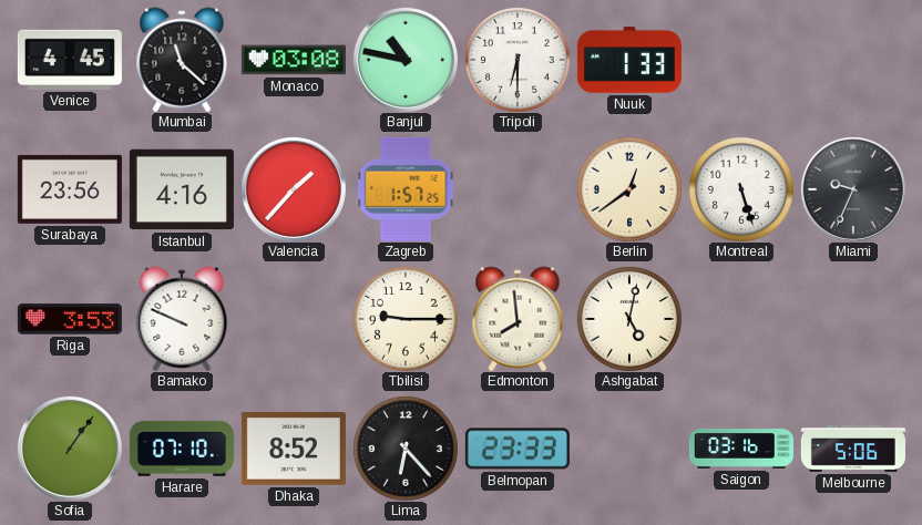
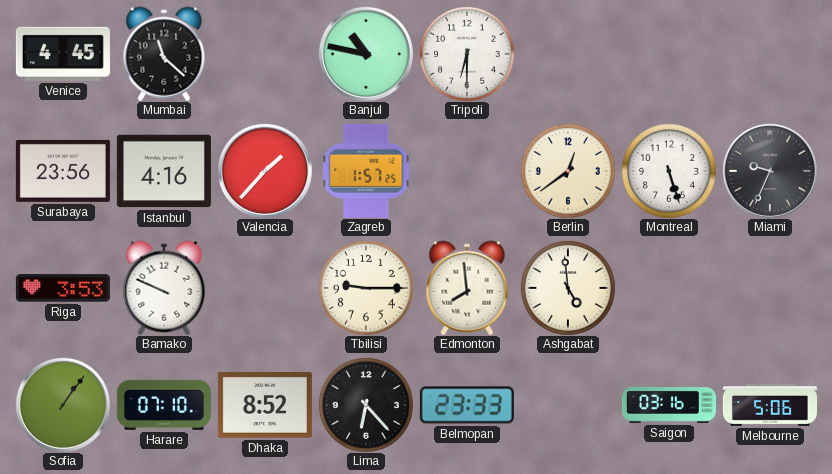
Monaco: 03:08 -> none
Nuuk: 1:33 -> none
Ashgabat: 5:02 -> 4:59
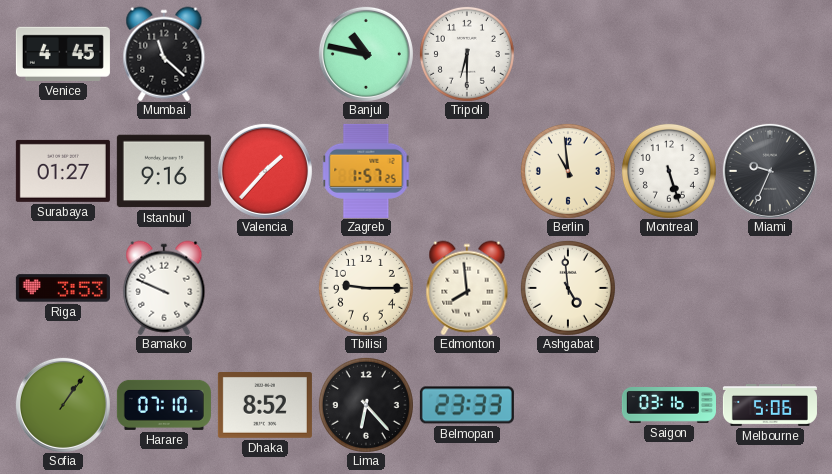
Surabaya: 23:56 -> 01:27
Istanbul: 4:16 -> 9:16
Berlin: 12:39 -> 10:59
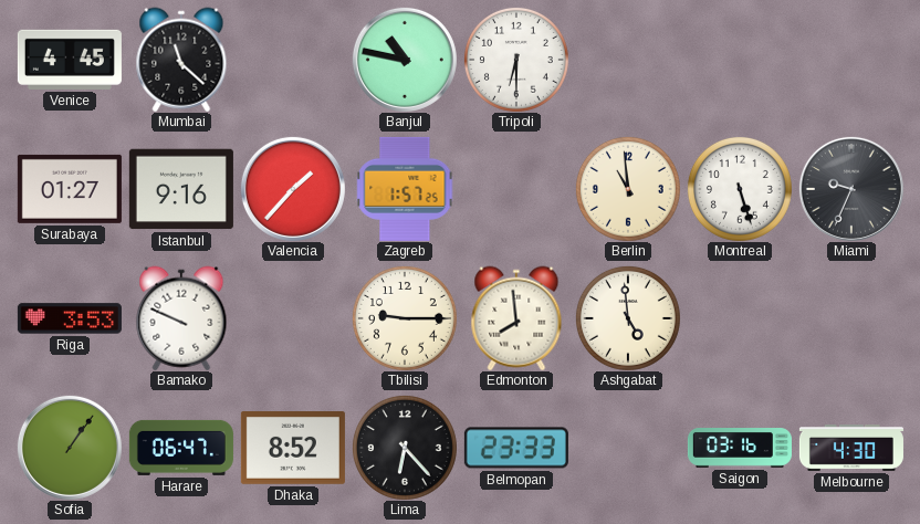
Harare: 07:10 -> 06:47
Melbourne: 5:06 -> 4:30
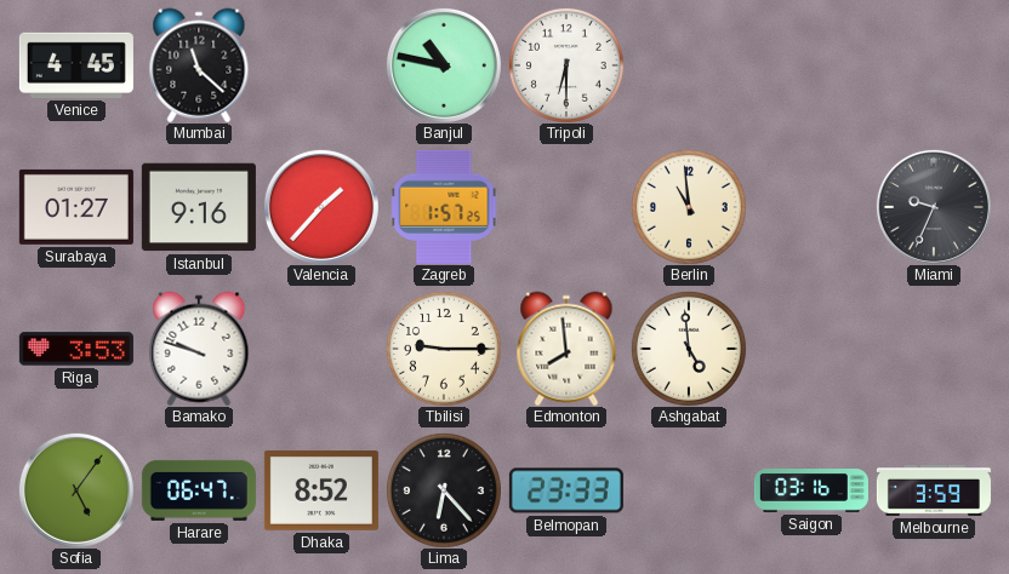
Montreal: 5:27 -> none
Bamako: 9:49 -> 9:48
Sofia: 1:06 -> 5:06
Melbourne: 4:30 -> 3:59
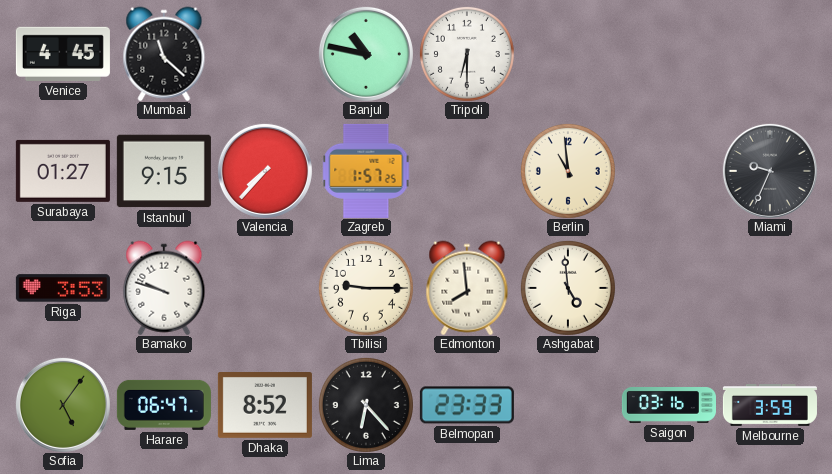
Istanbul: 9:16 -> 9:15
Valencia: 1:37 -> 7:37
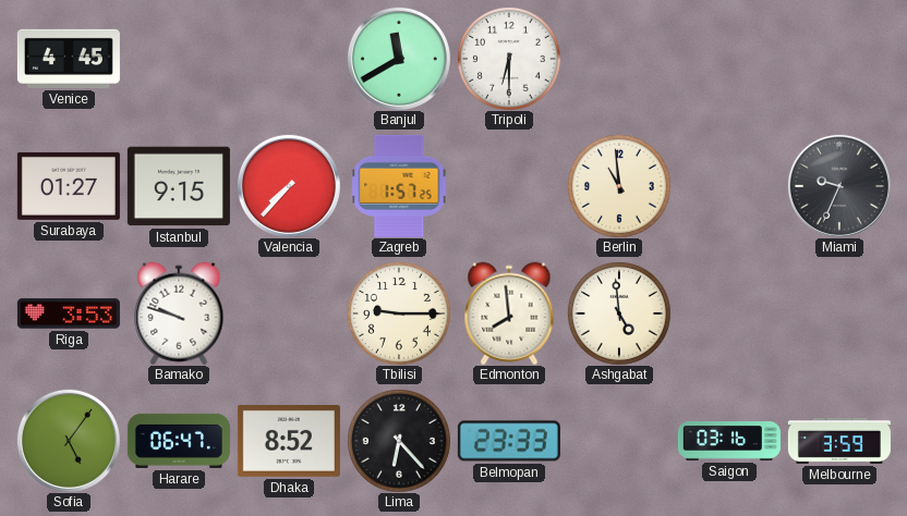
Mumbai: 11:22 -> none
Banjul: 10:47 -> 11:40
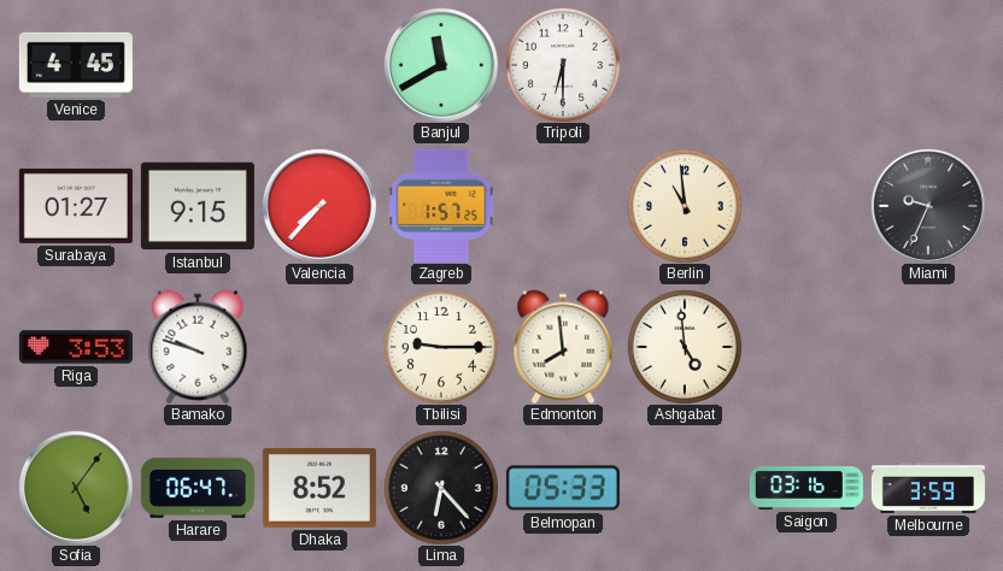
Belmopan: 23:33 -> 05:33
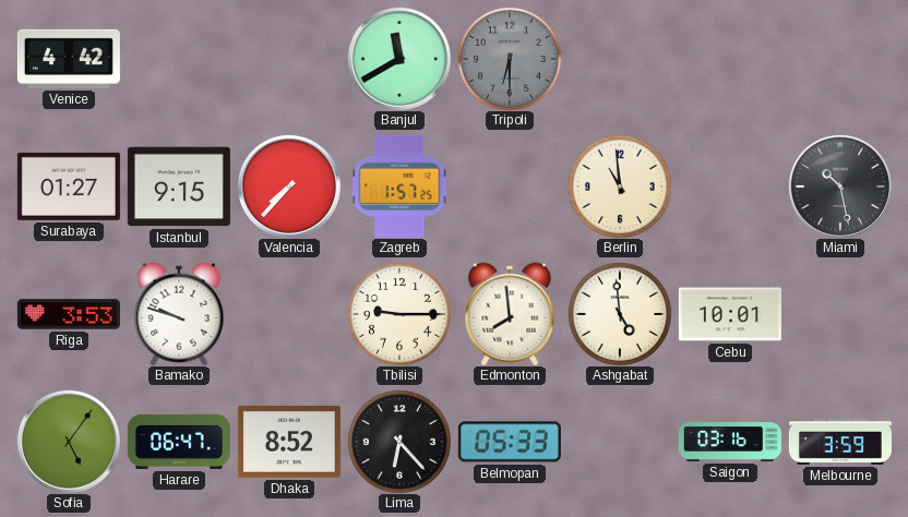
Venice: 4:45 -> 4:42
Tripoli dial: white -> grey
Miami: 9:34 -> 10:28
Cebu: none -> 10:01
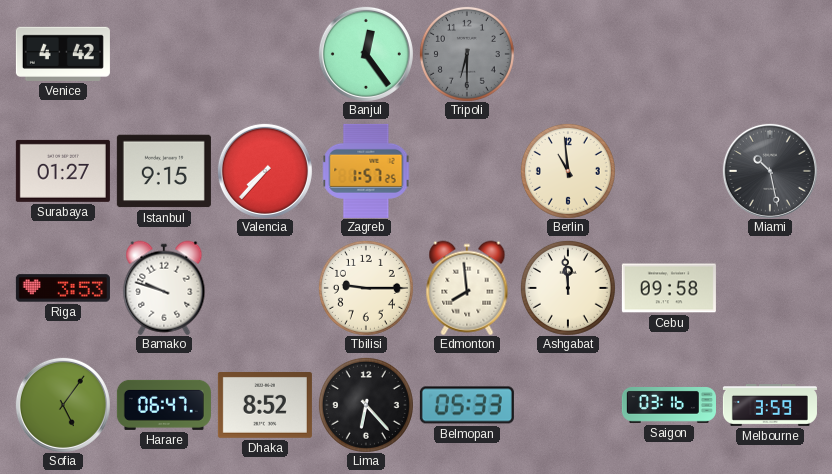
Banjul: 11:40 -> 12:24
Ashgabat: 4:59 -> 11:59
Cebu: 10:01 -> 09:58
